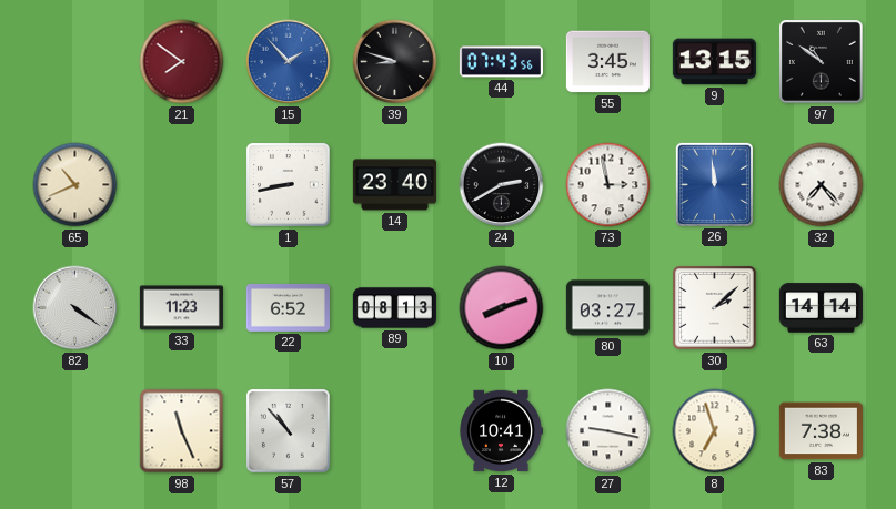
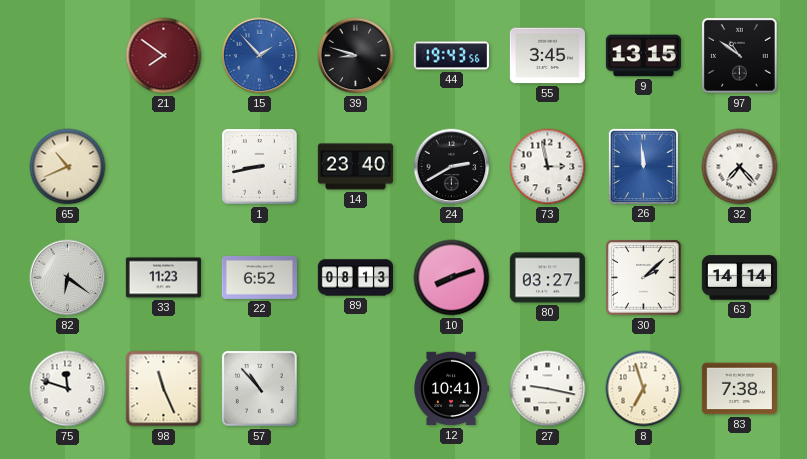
44: 07:43 -> 19:43
82: 4:21 -> 6:21
75: none -> 11:48
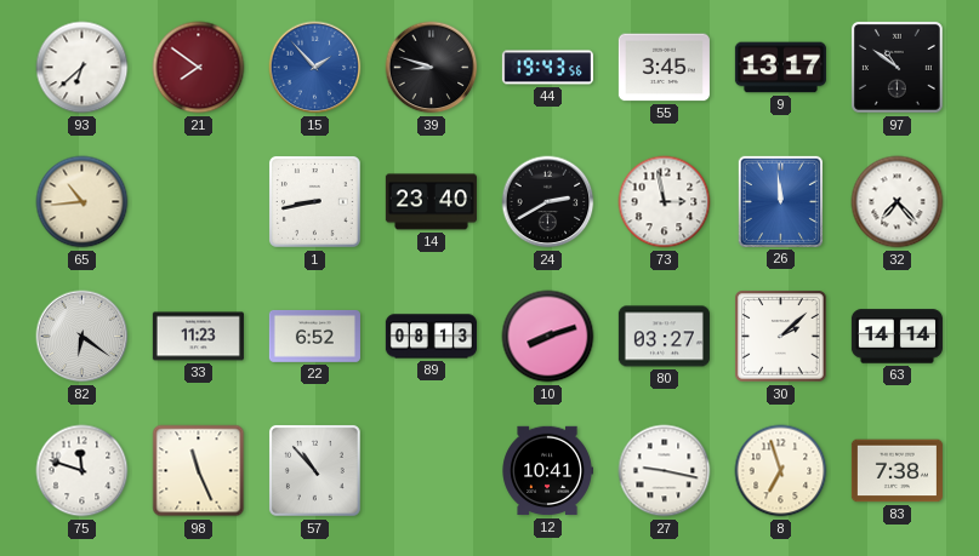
93: none -> 6:38
9: 13:15 -> 13:17
65: 10:41 -> 10:44
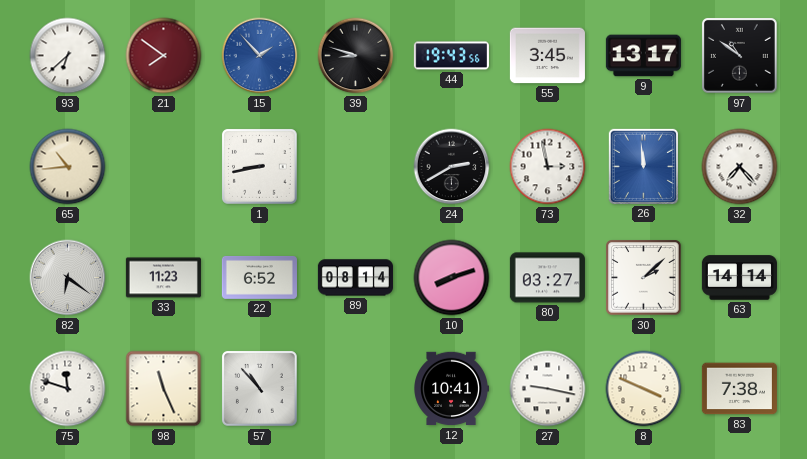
14: 23:40 -> none
89: 08:13 -> 08:14
8: 6:57 -> 3:49
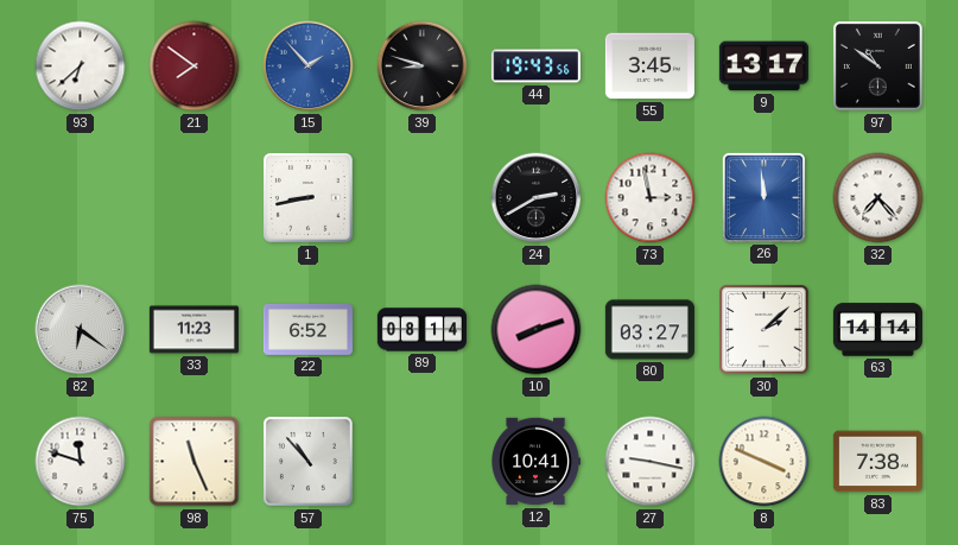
65: 10:44 -> none
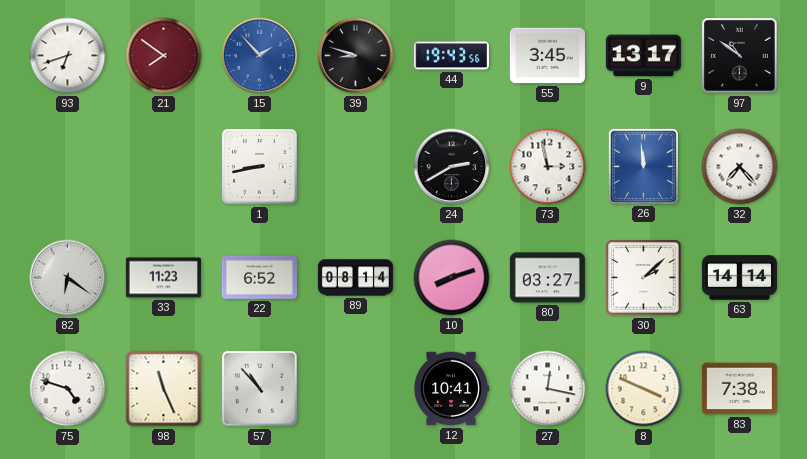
93: 6:38 -> 6:42
75: 11:48 -> 4:48
27: 9:17 -> 12:17
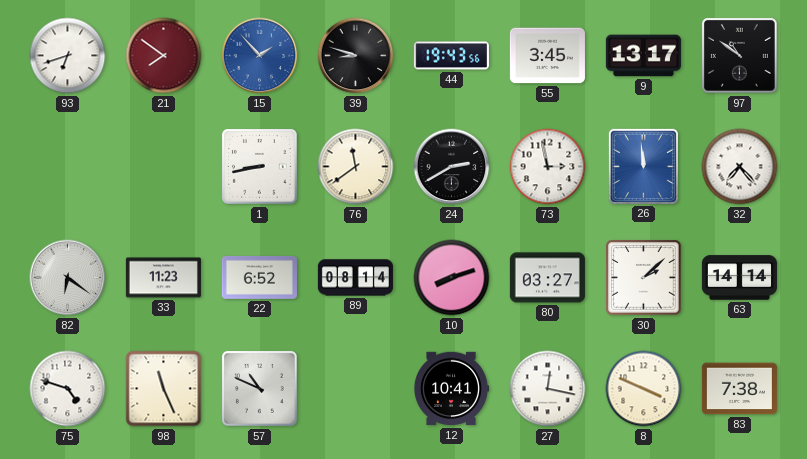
76: none -> 11:39
57: 10:53 -> 10:49
